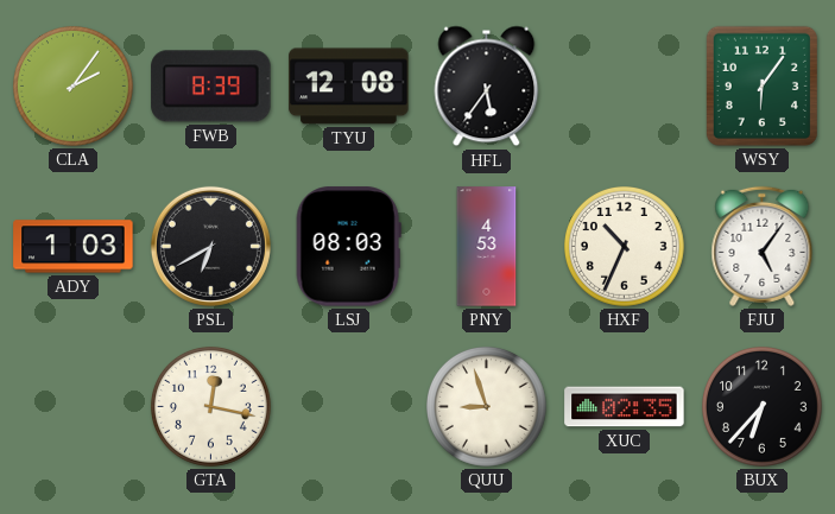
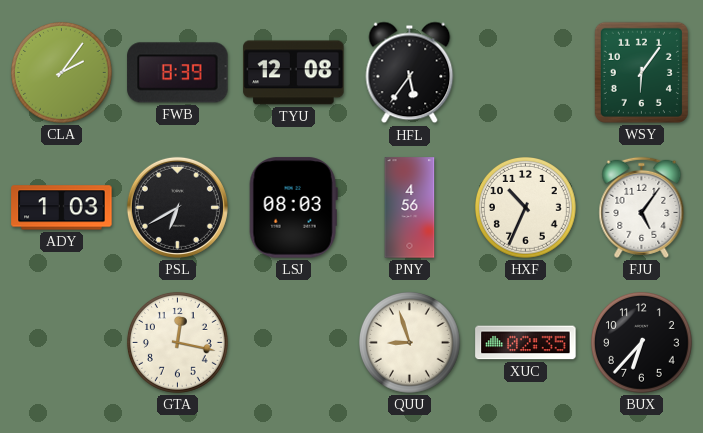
PNY: 4:53 -> 4:56
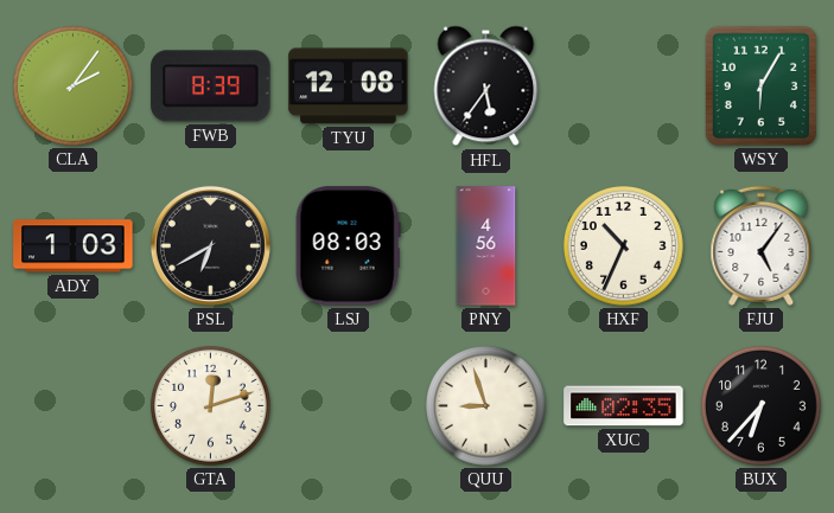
WSY: 6:06 -> 6:05
GTA: 12:17 -> 12:12
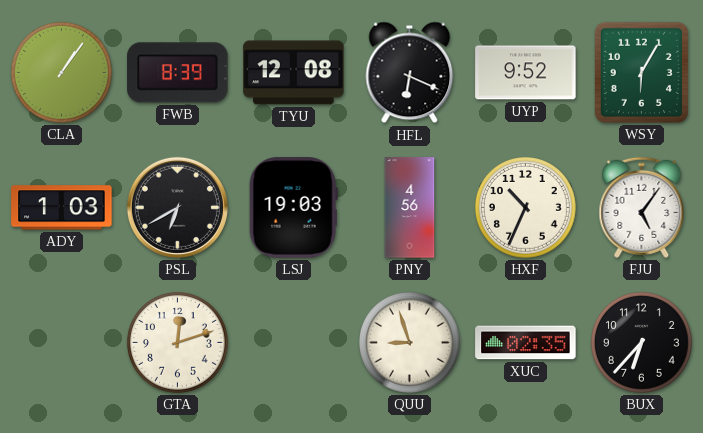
CLA: 2:06 -> 1:06
HFL: 5:36 -> 6:19
UYP: none -> 9:52
LSJ: 08:03 -> 19:03
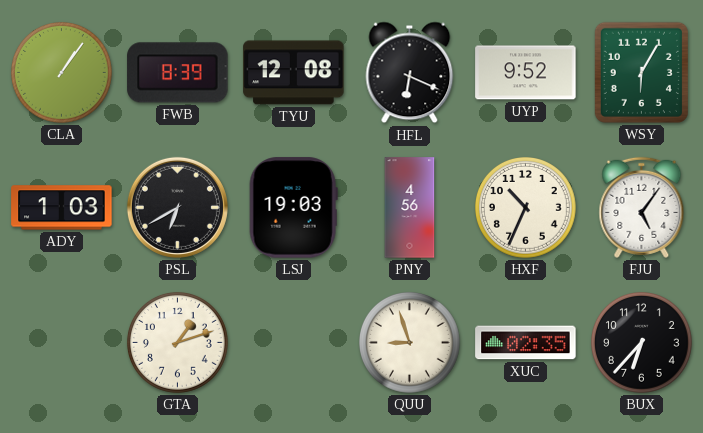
GTA: 12:12 -> 1:12
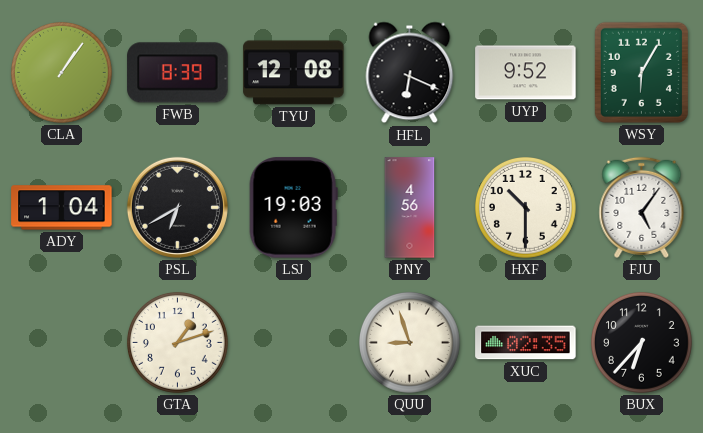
ADY: 1:03 -> 1:04
HXF: 10:34 -> 10:30
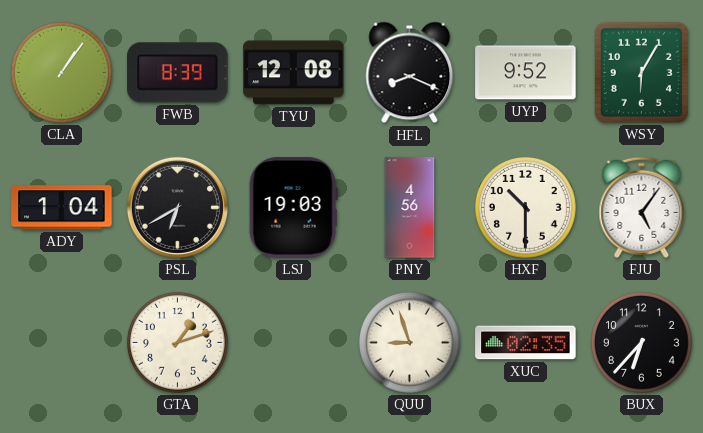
HFL: 6:19 -> 8:19
